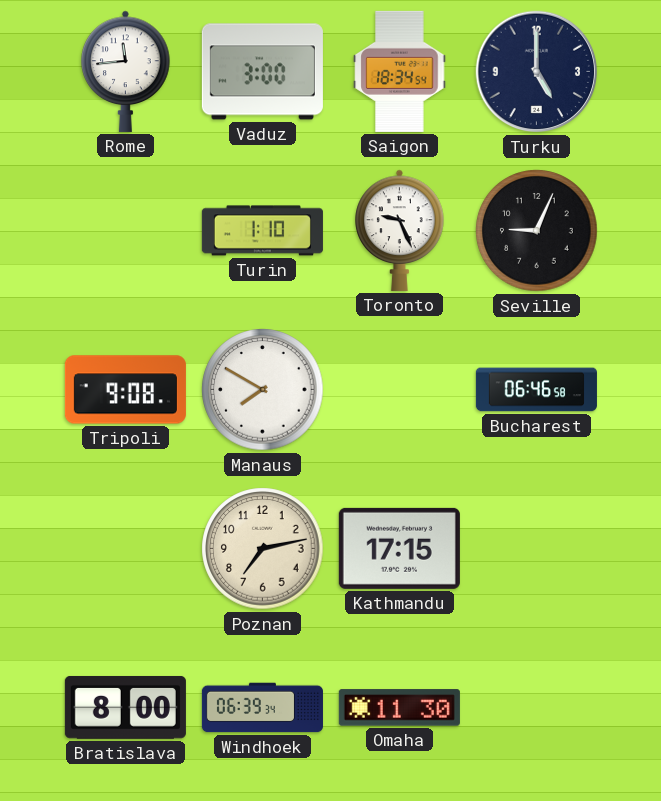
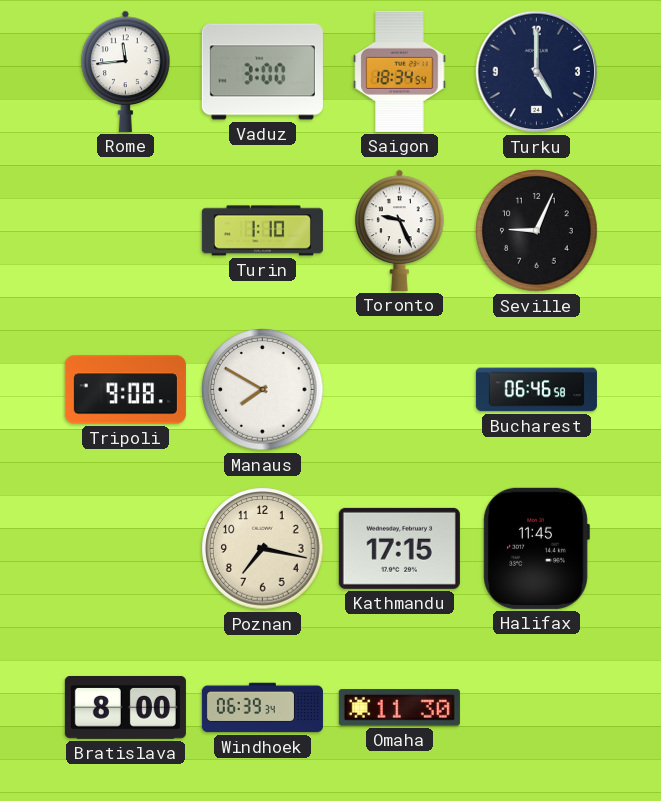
Poznan: 7:13 -> 7:17
Halifax: none -> 11:45
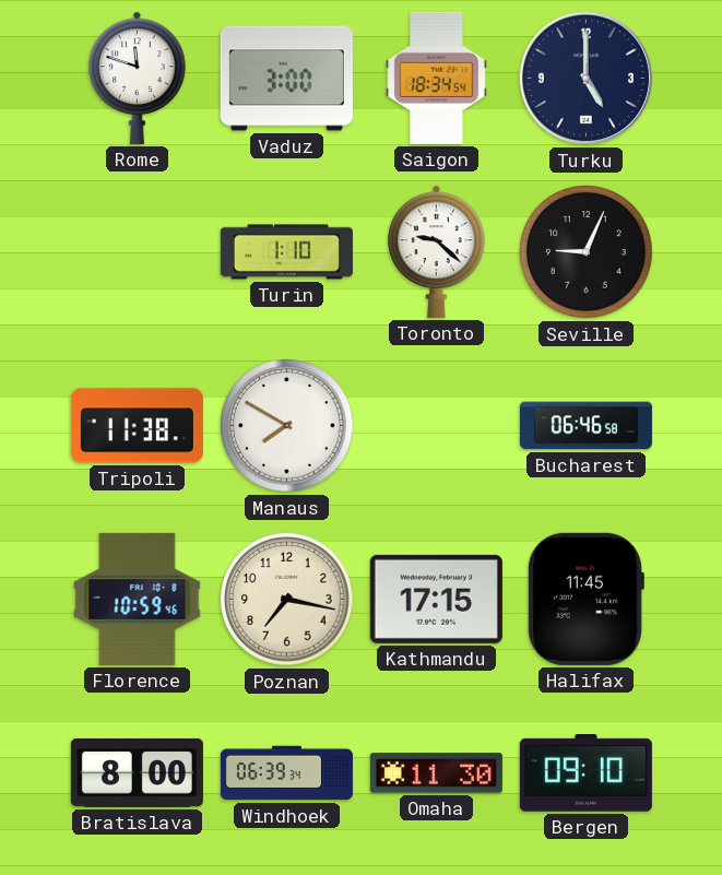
Rome: 11:44 -> 11:48
Toronto: 9:26 -> 9:22
Tripoli: 9:08 -> 11:38
Florence: none -> 10:59
Bergen: none -> 09:10
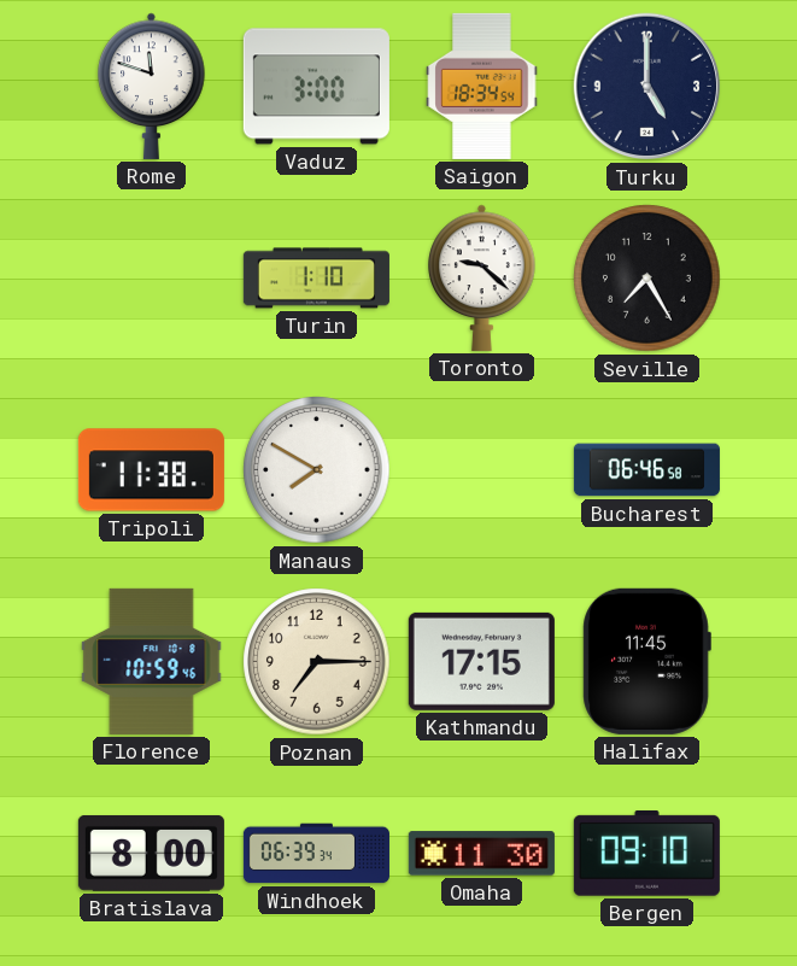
Seville: 9:04 -> 7:25
Poznan: 7:17 -> 7:15
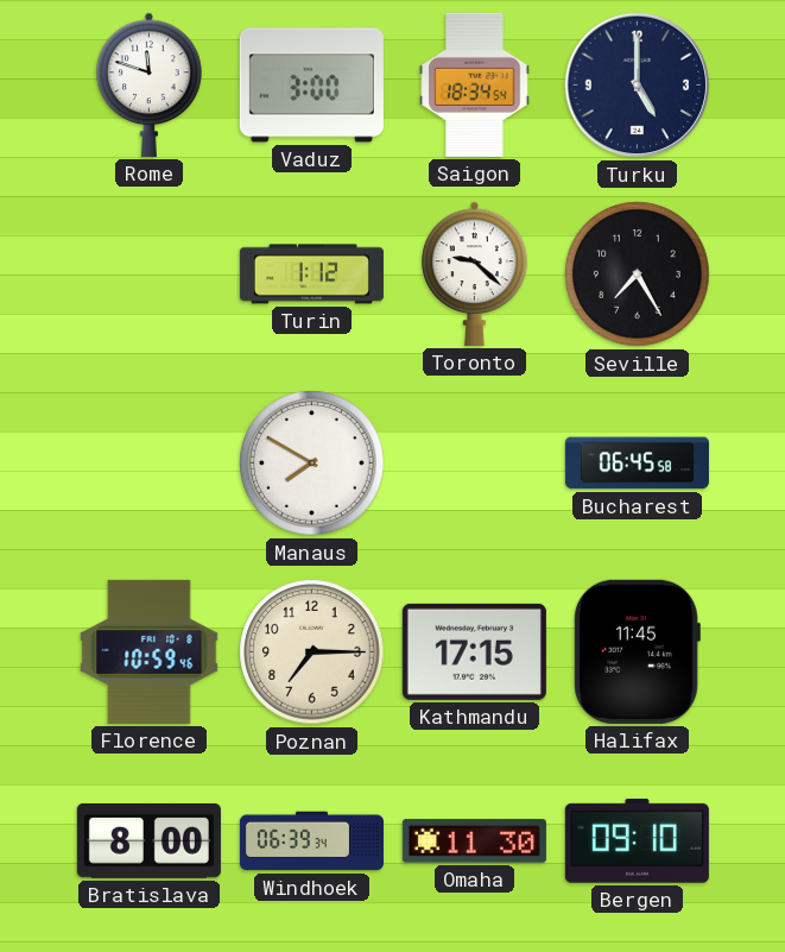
Turin: 1:10 -> 1:12
Tripoli: 11:38 -> none
Bucharest: 06:46 -> 06:45
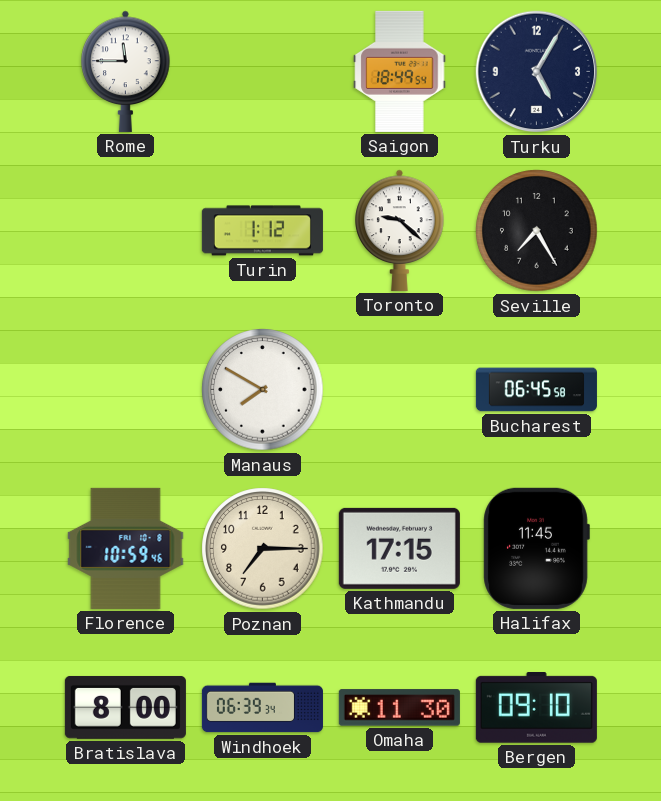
Rome: 11:48 -> 11:45
Vaduz: 3:00 -> none
Saigon: 18:34 -> 18:49
Turku: 5:00 -> 5:05
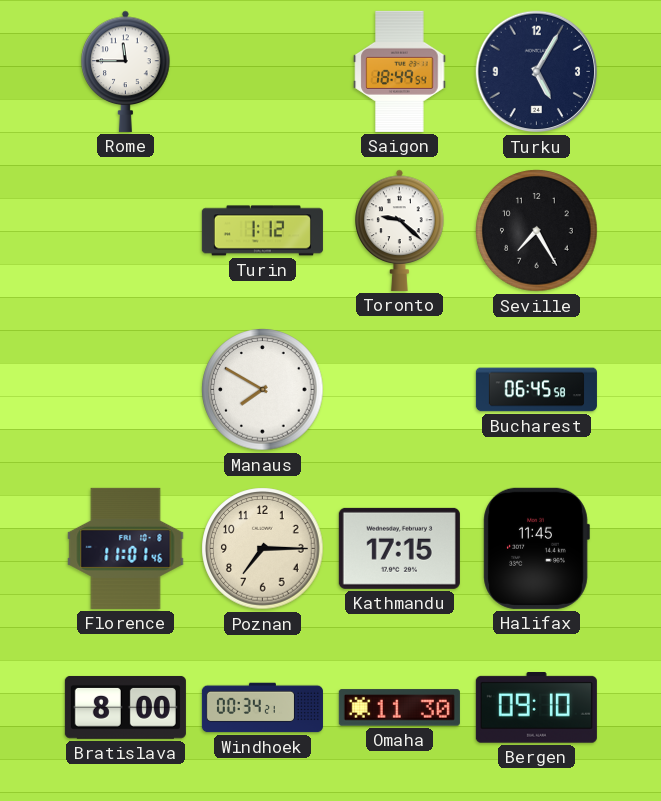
Florence: 10:59 -> 11:01
Windhoek: 06:39 -> 00:34
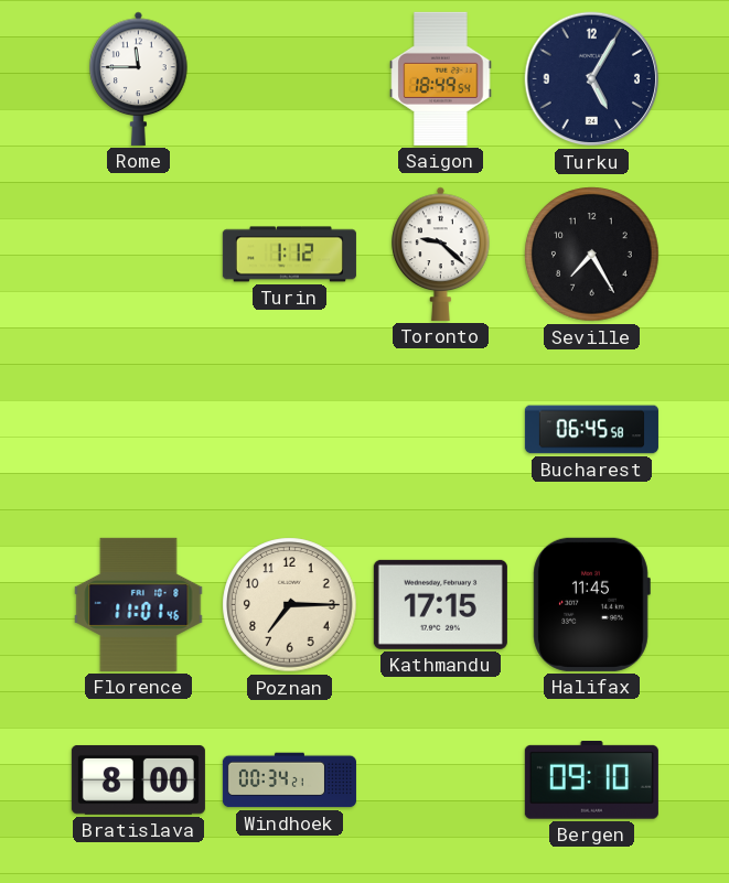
Manaus: 7:50 -> none
Omaha: 11:30 -> none
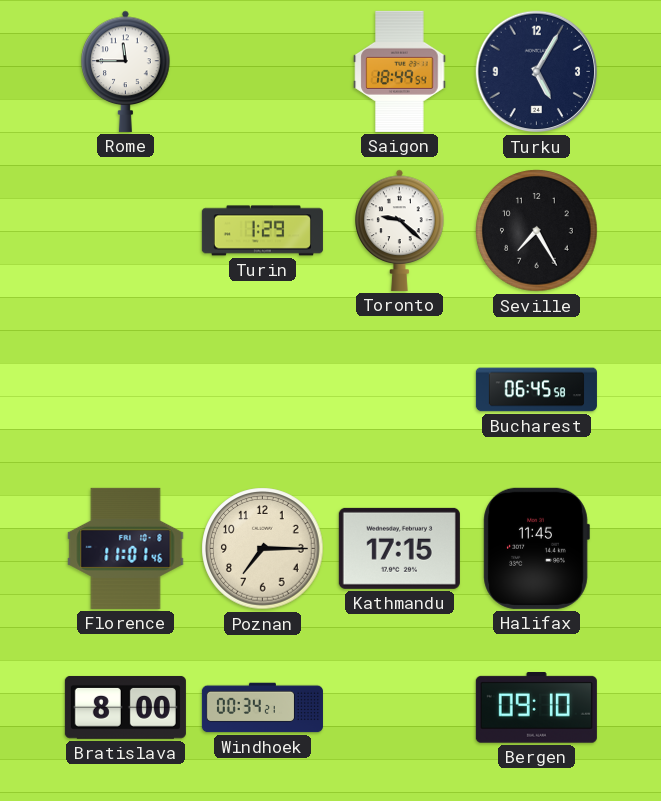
Turin: 1:12 -> 1:29
